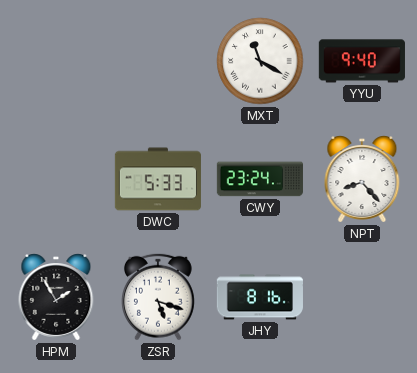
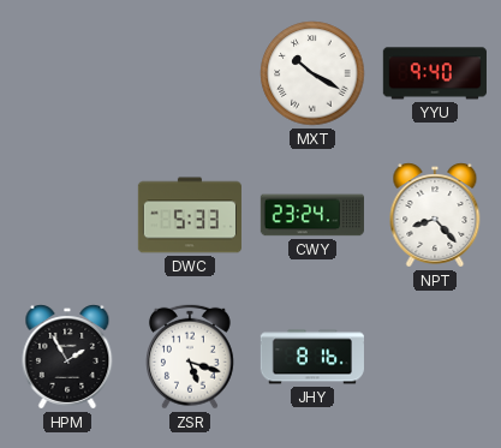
MXT: 11:20 -> 10:20
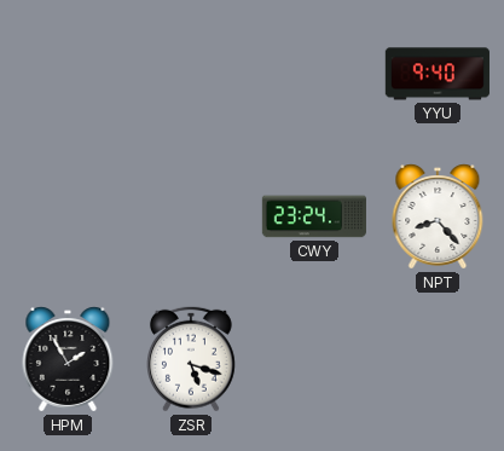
MXT: 10:20 -> none
DWC: 5:33 -> none
JHY: 8:16 -> none
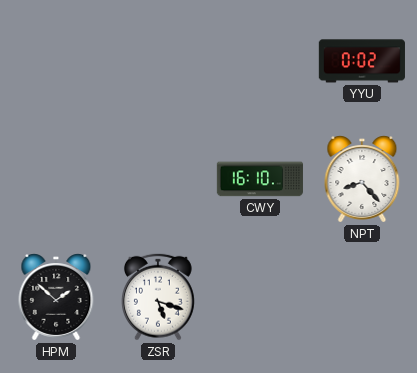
YYU: 9:40 -> 0:02
CWY: 23:24 -> 16:10
HPM: 1:55 -> 1:52
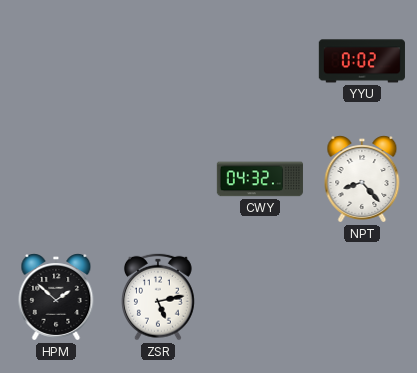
CWY: 16:10 -> 04:32
ZSR: 5:18 -> 5:13
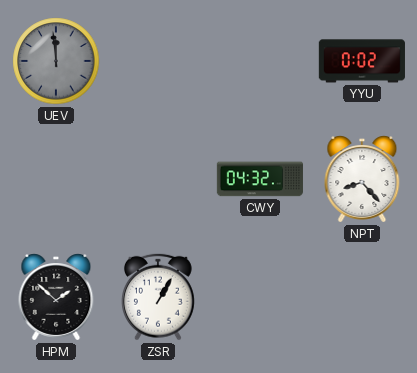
UEV: none -> 11:59
ZSR: 5:13 -> 1:05
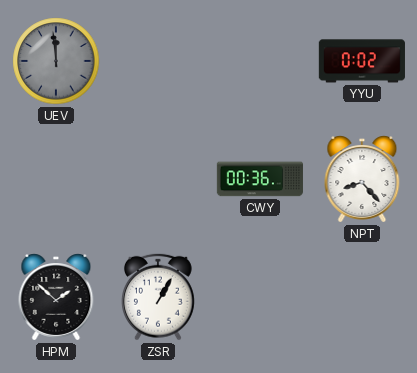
CWY: 04:32 -> 00:36
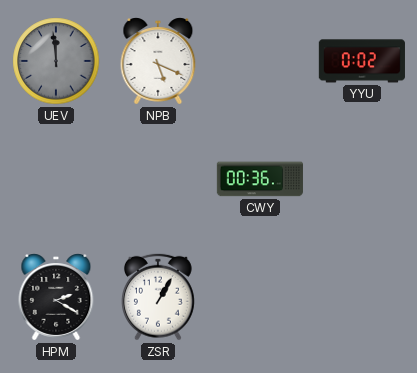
NPB: none -> 5:19
NPT: 8:23 -> none
HPM: 1:52 -> 2:20
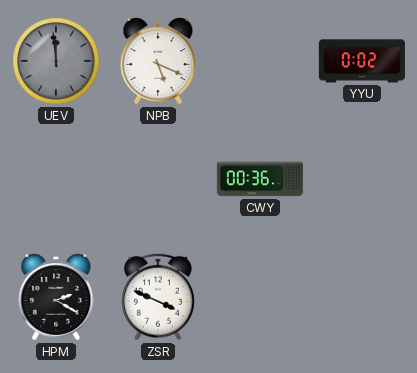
ZSR: 1:05 -> 3:49
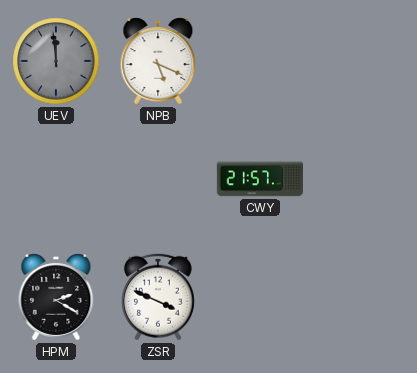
YYU: 0:02 -> none
CWY: 00:36 -> 21:57
